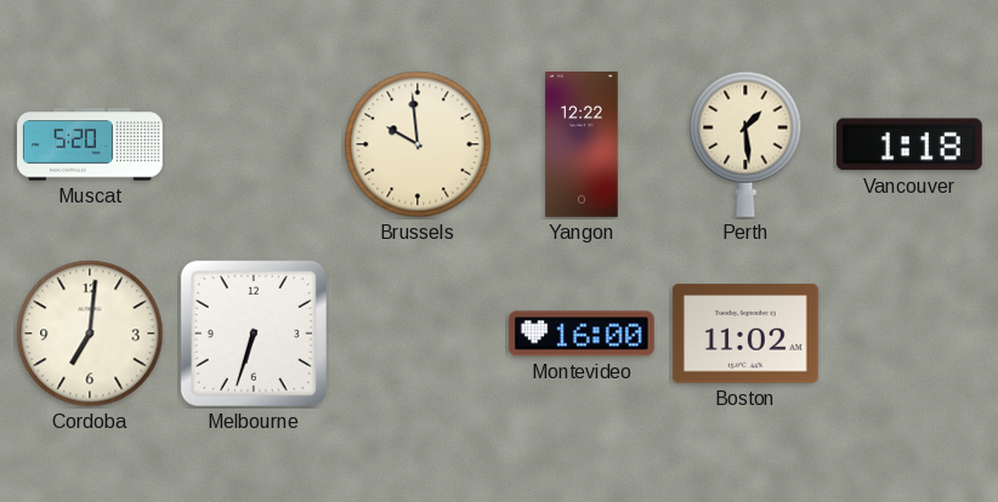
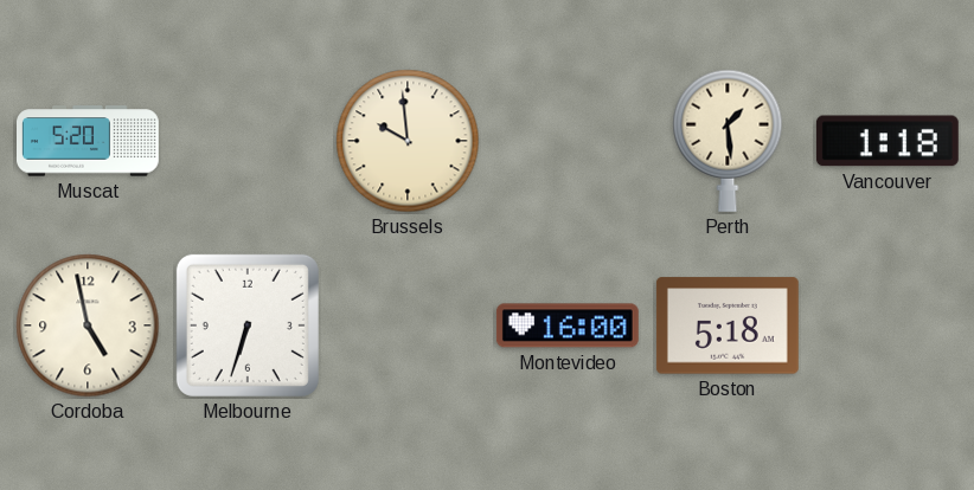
Yangon: 12:22 -> none
Cordoba: 7:01 -> 4:58
Boston: 11:02 -> 5:18
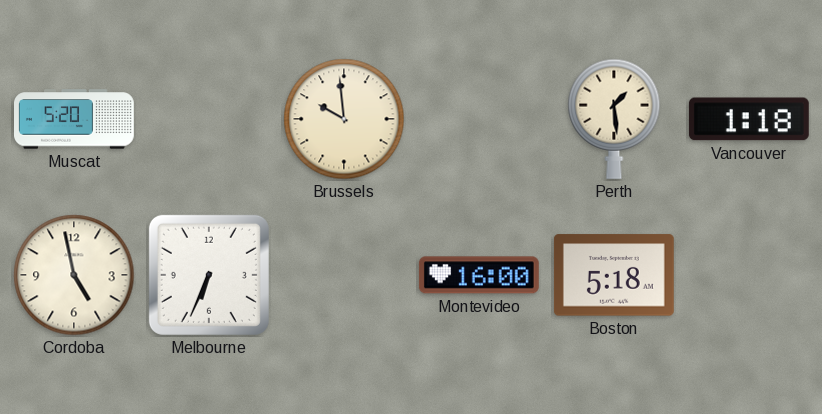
Melbourne: 6:33 -> 6:34
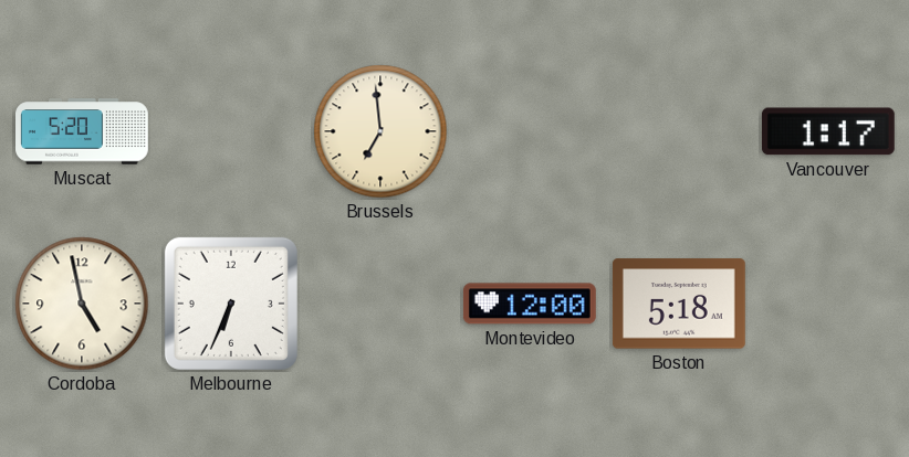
Brussels: 9:59 -> 6:59
Perth: 1:29 -> none
Vancouver: 1:18 -> 1:17
Montevideo: 16:00 -> 12:00
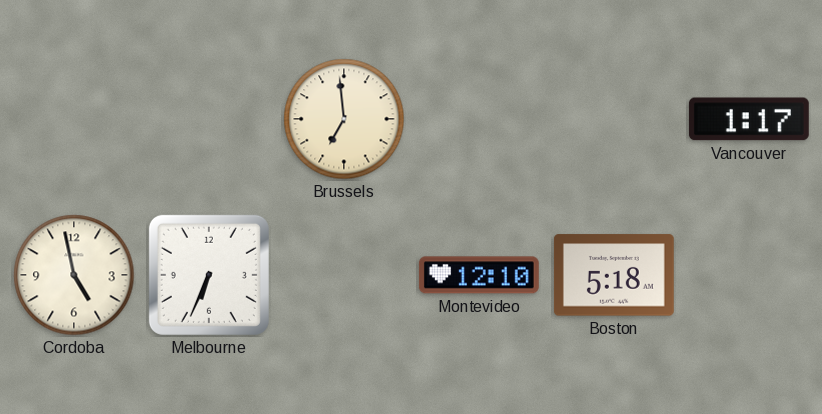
Muscat: 5:20 -> none
Montevideo: 12:00 -> 12:10
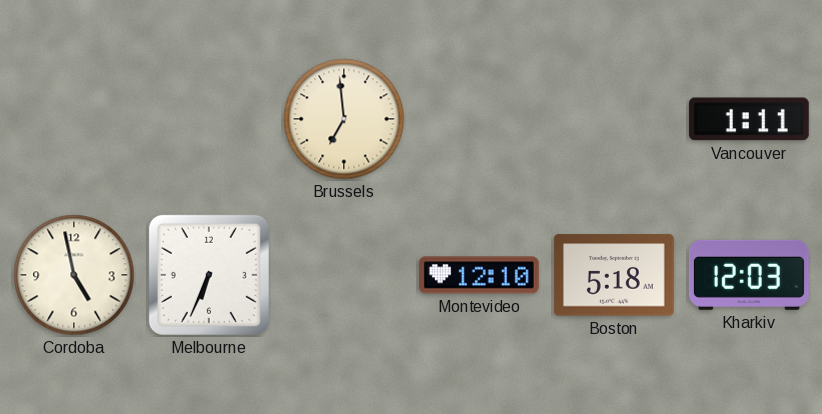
Vancouver: 1:17 -> 1:11
Kharkiv: none -> 12:03
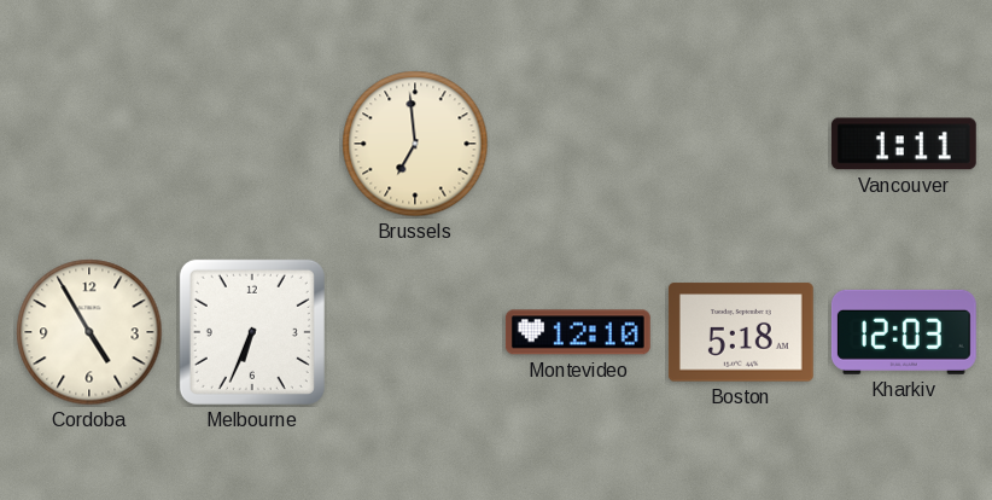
Cordoba: 4:58 -> 4:55
